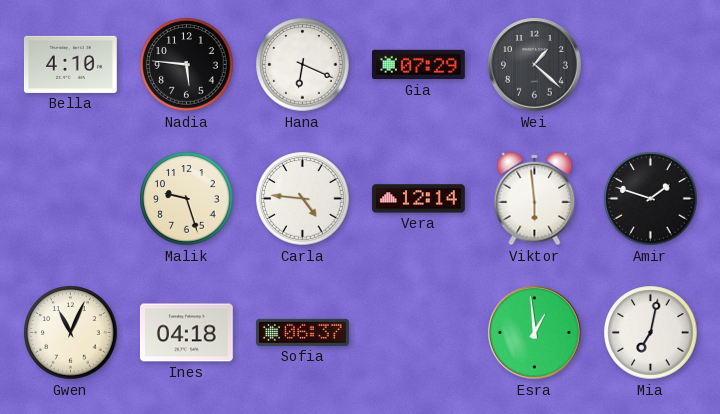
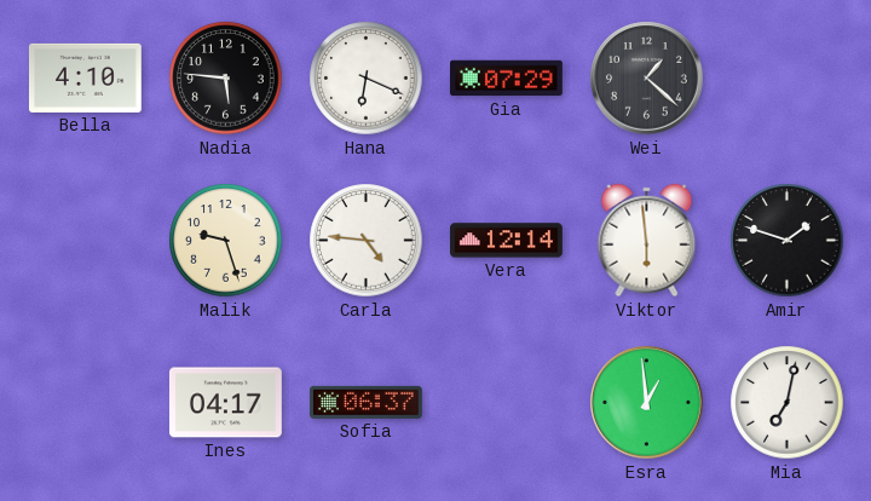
Gwen: 11:04 -> none
Ines: 04:18 -> 04:17
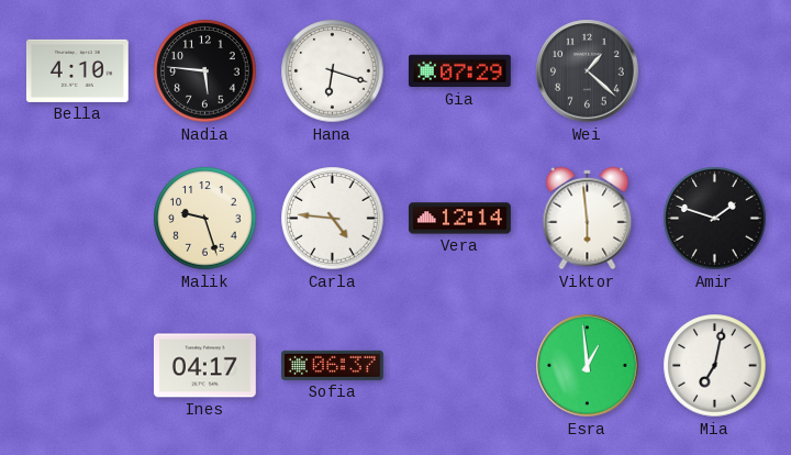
Hana: 6:19 -> 6:18
